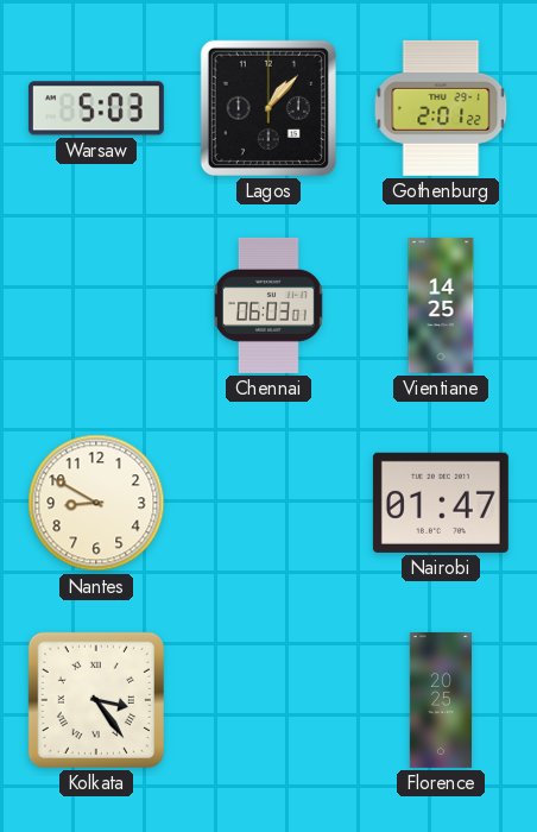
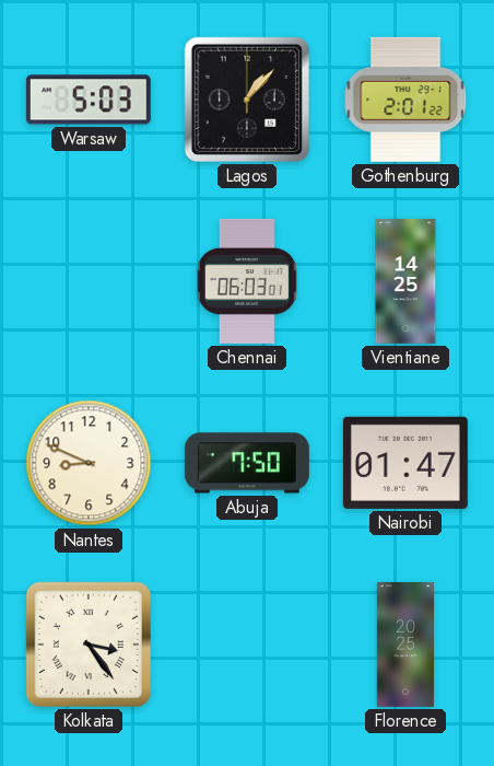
Nantes: 8:50 -> 8:49
Abuja: none -> 7:50
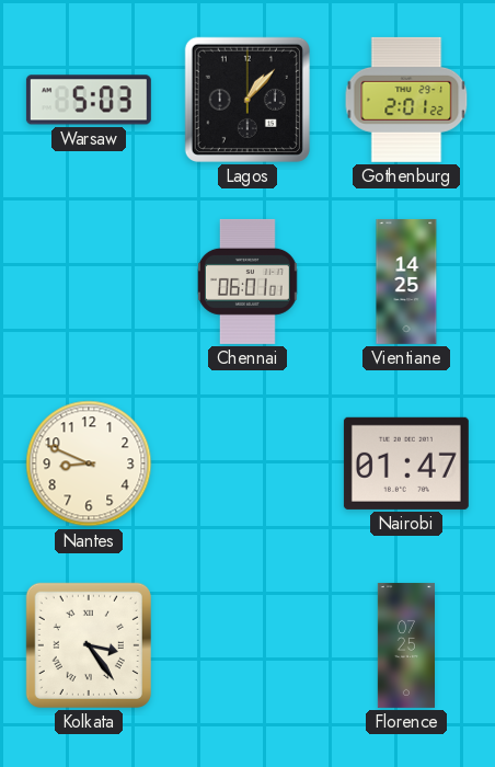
Chennai: 06:03 -> 06:01
Abuja: 7:50 -> none
Florence: 20:25 -> 07:25
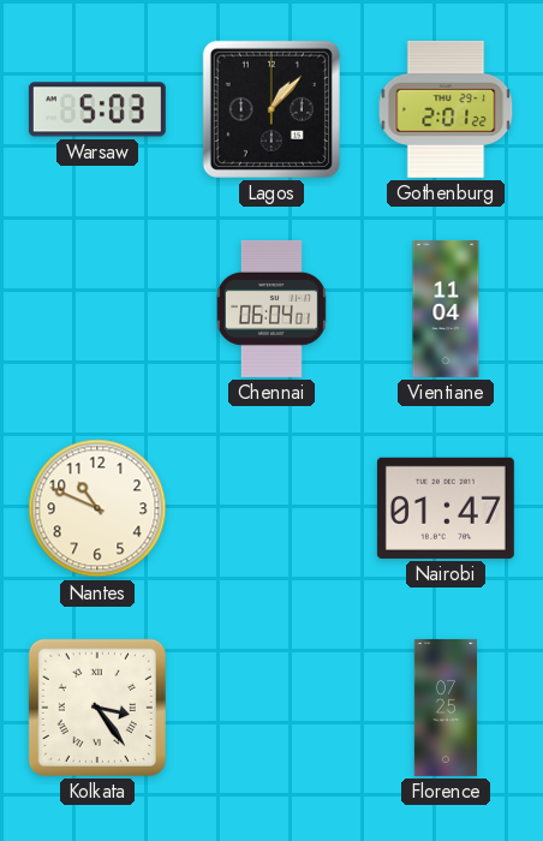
Chennai: 06:01 -> 06:04
Vientiane: 14:25 -> 11:04
Nantes: 8:49 -> 10:49
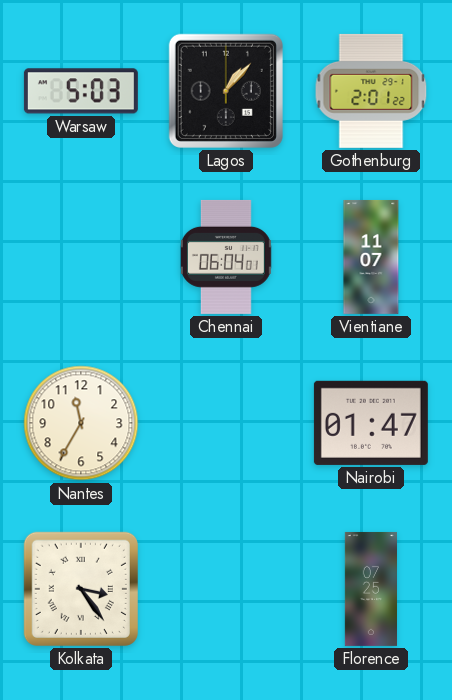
Vientiane: 11:04 -> 11:07
Nantes: 10:49 -> 11:35
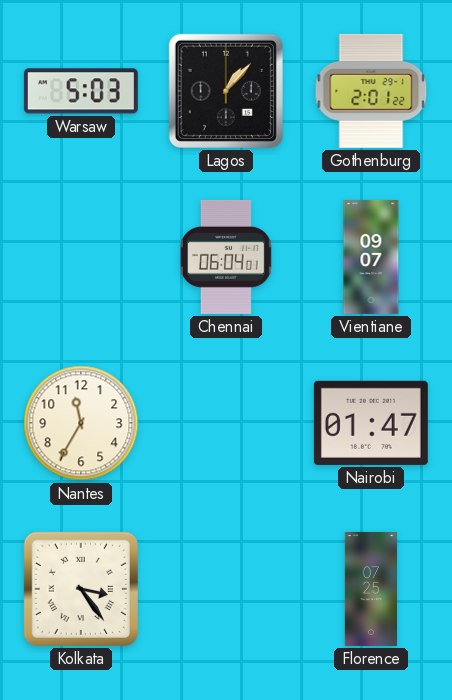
Vientiane: 11:07 -> 09:07
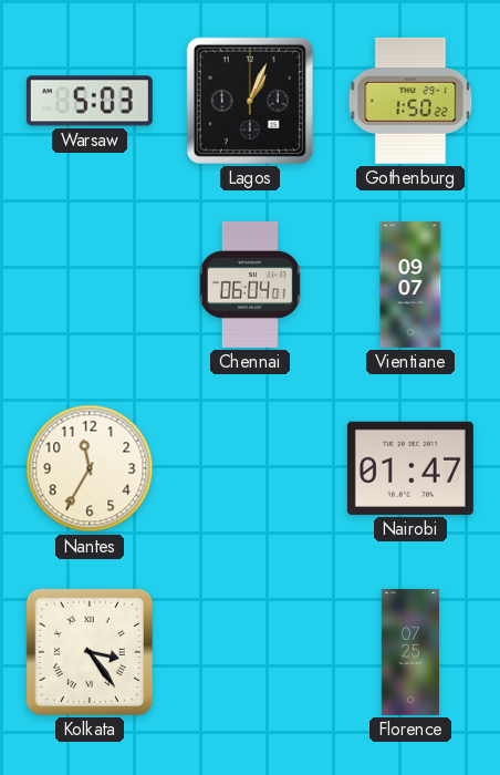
Lagos: 1:07 -> 1:04
Gothenburg: 2:01 -> 1:50
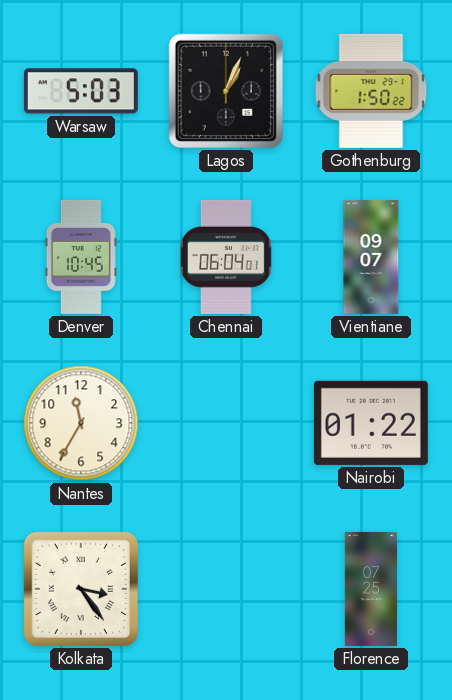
Denver: none -> 10:45
Nairobi: 01:47 -> 01:22
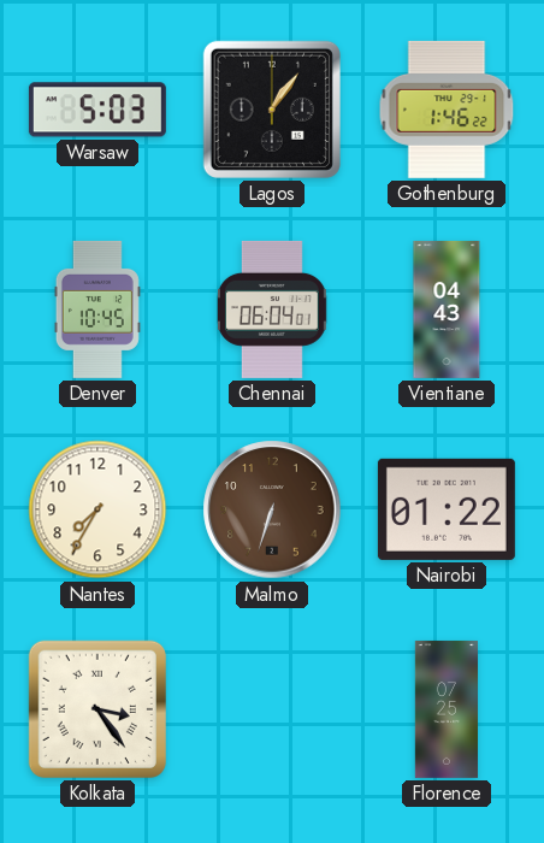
Lagos: 1:04 -> 1:06
Gothenburg: 1:50 -> 1:46
Vientiane: 09:07 -> 04:43
Nantes: 11:35 -> 7:35
Malmo: none -> 6:33
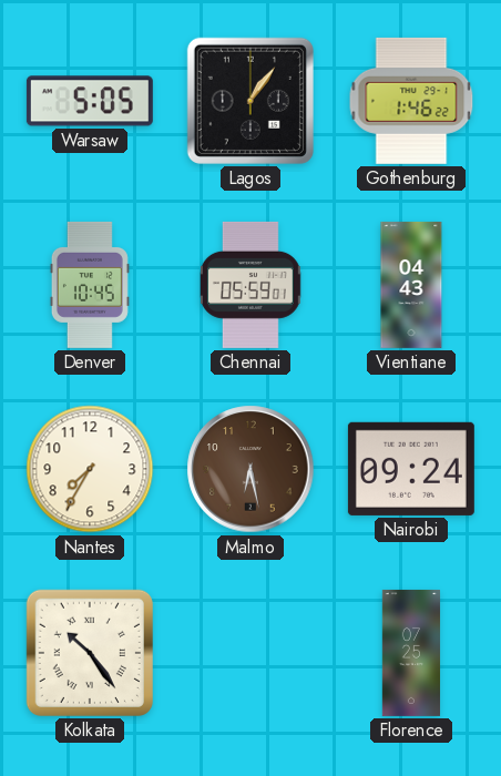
Warsaw: 5:03 -> 5:05
Chennai: 06:04 -> 05:59
Malmo: 6:33 -> 6:28
Nairobi: 01:22 -> 09:24
Kolkata: 3:24 -> 10:24
